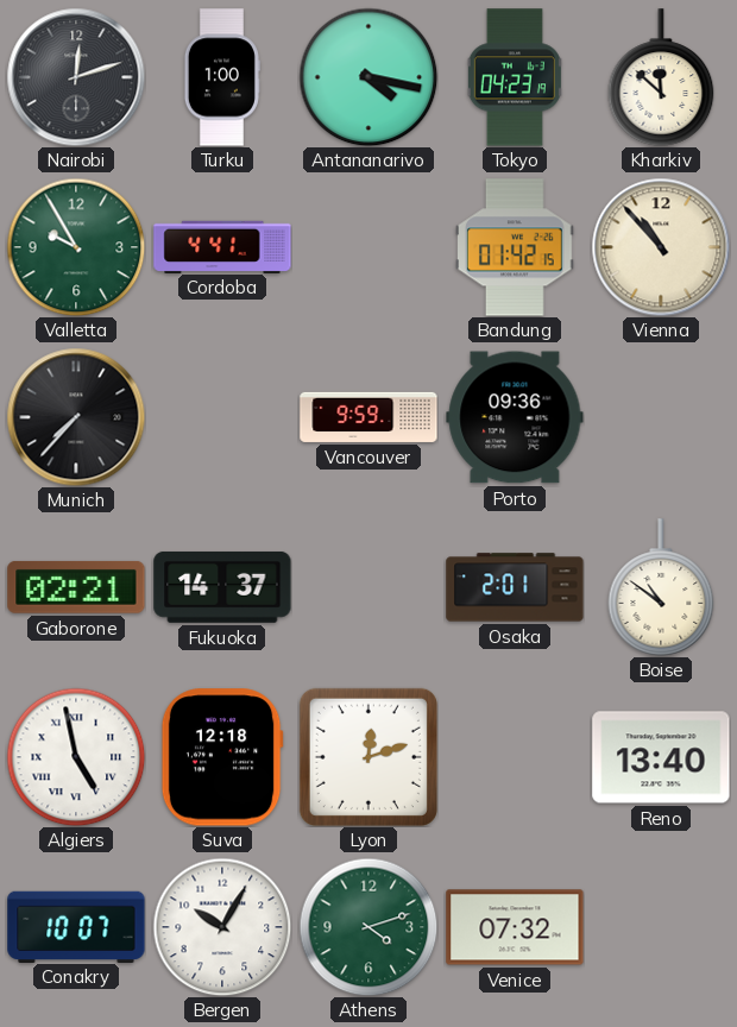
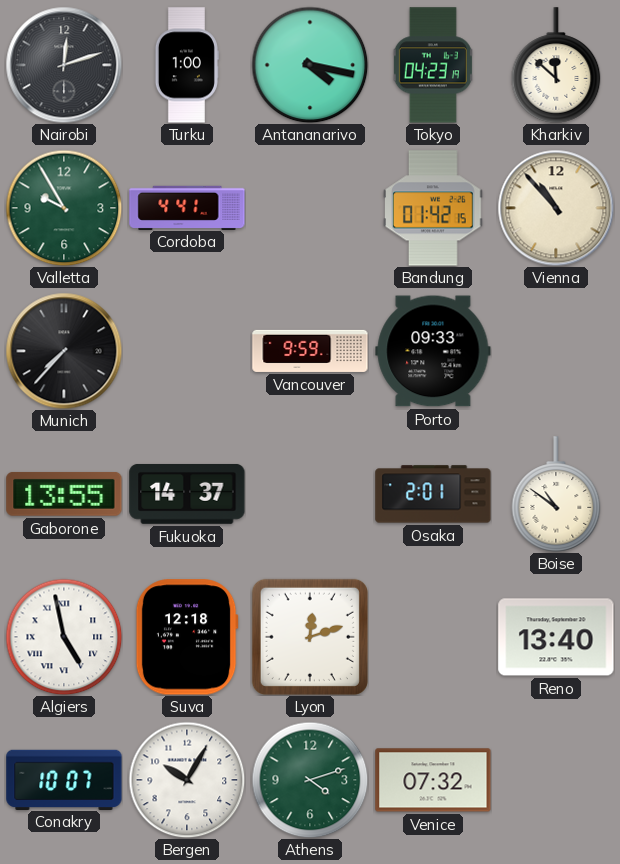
Porto: 09:36 -> 09:33
Gaborone: 02:21 -> 13:55
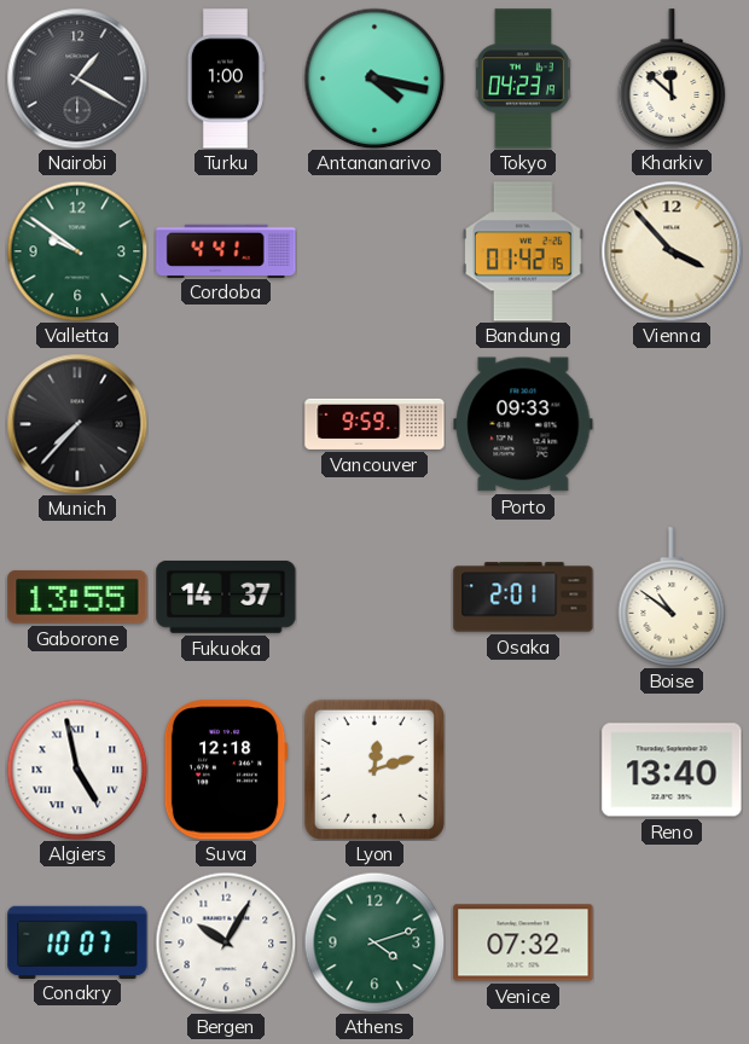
Nairobi: 12:12 -> 1:20
Valletta: 9:55 -> 9:51
Vienna: 10:53 -> 3:53
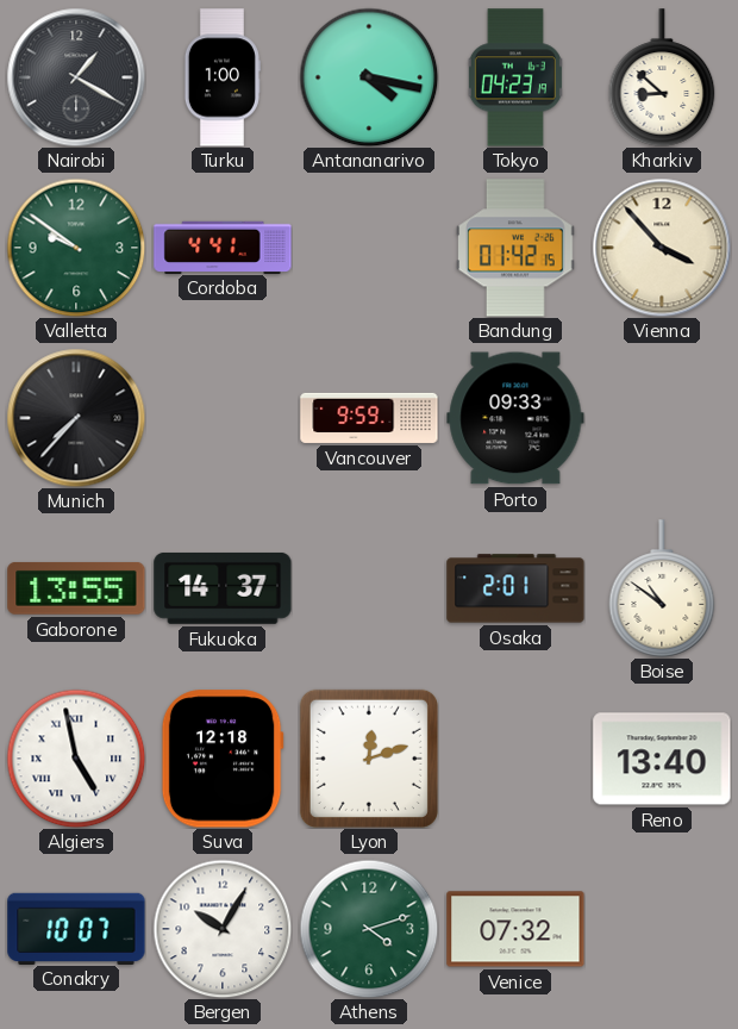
Kharkiv: 11:52 -> 8:52
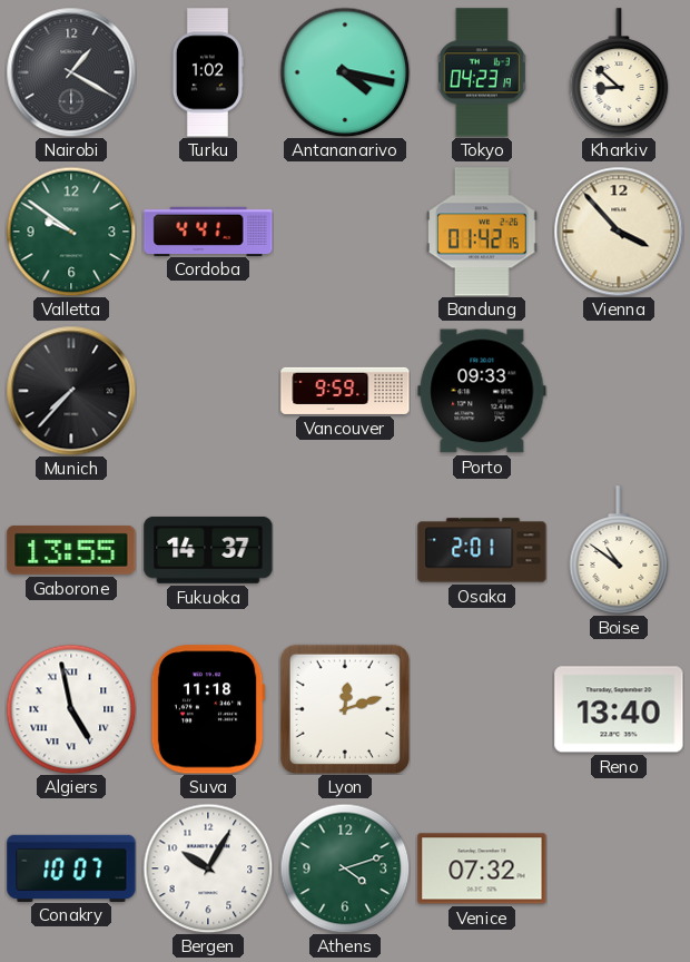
Turku: 1:00 -> 1:02
Suva: 12:18 -> 11:18
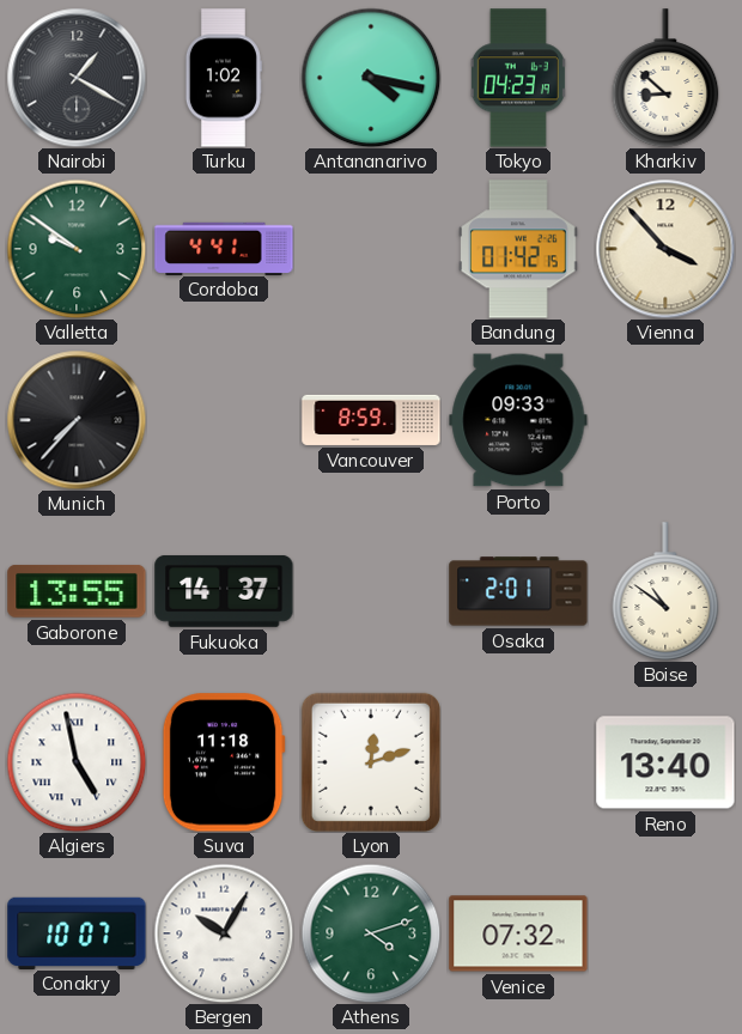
Vancouver: 9:59 -> 8:59
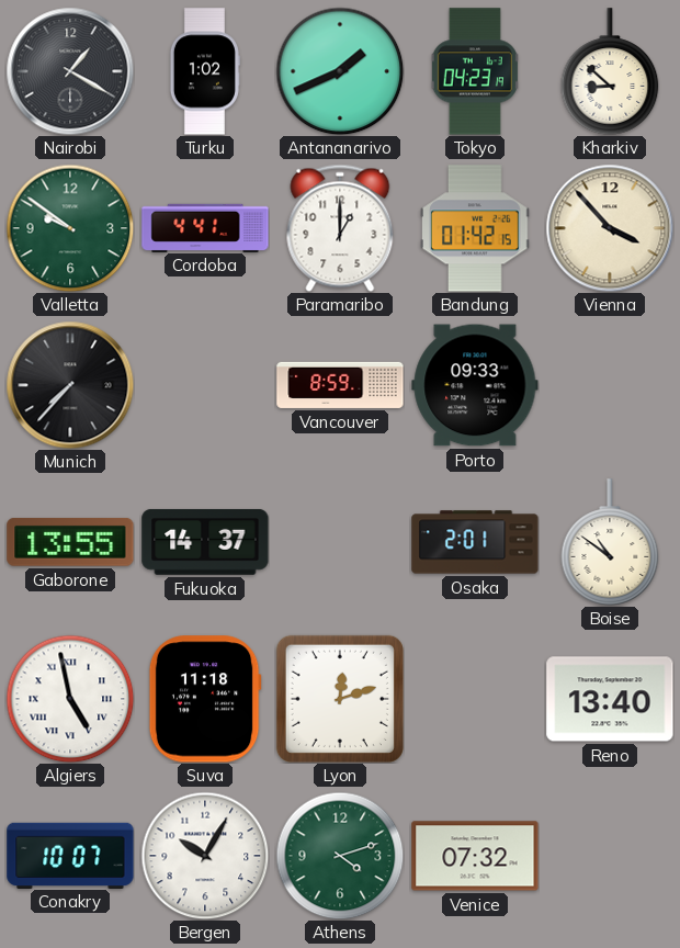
Antananarivo: 4:17 -> 1:41
Paramaribo: none -> 1:00
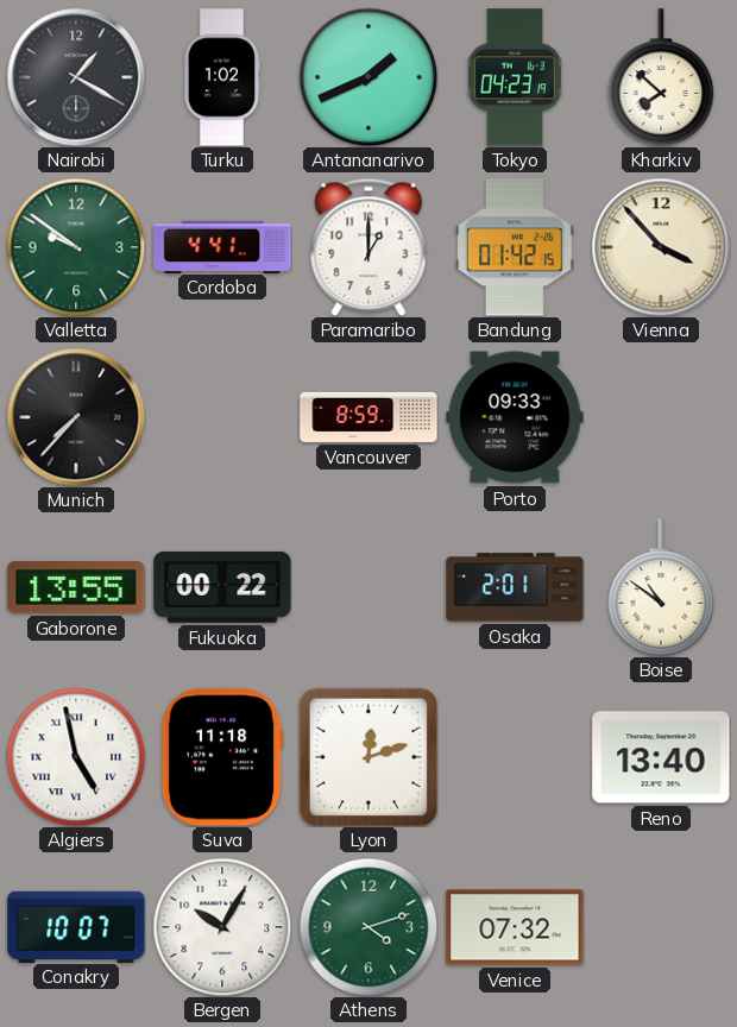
Kharkiv: 8:52 -> 7:52
Fukuoka: 14:37 -> 00:22
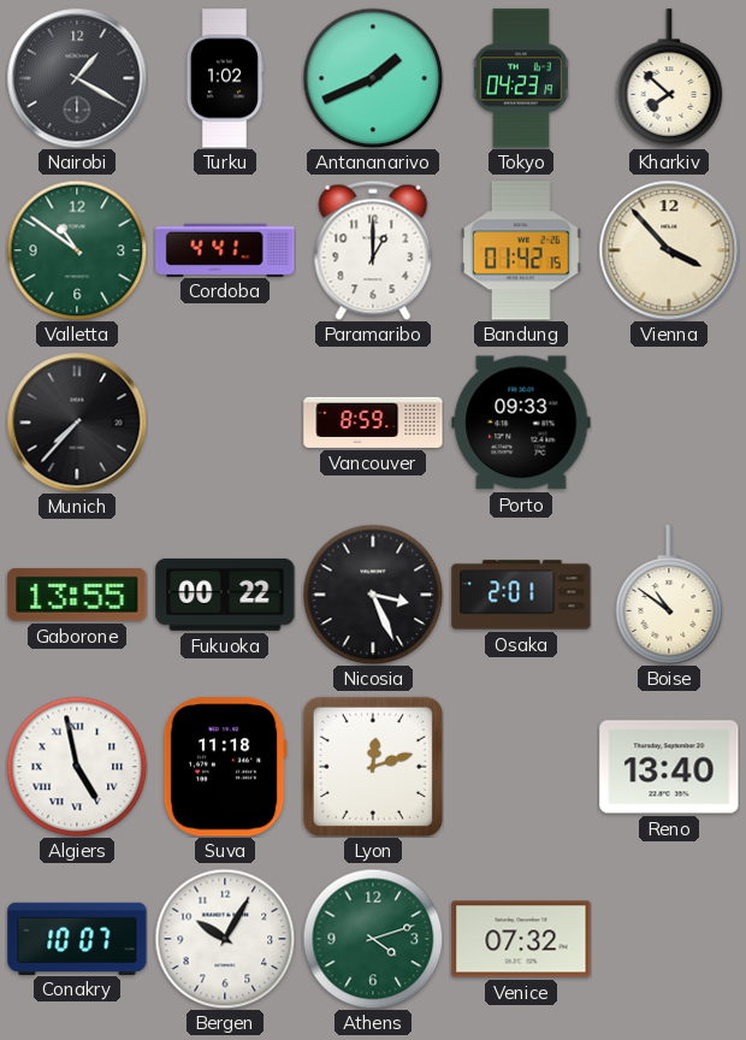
Valletta: 9:51 -> 10:51
Nicosia: none -> 3:26
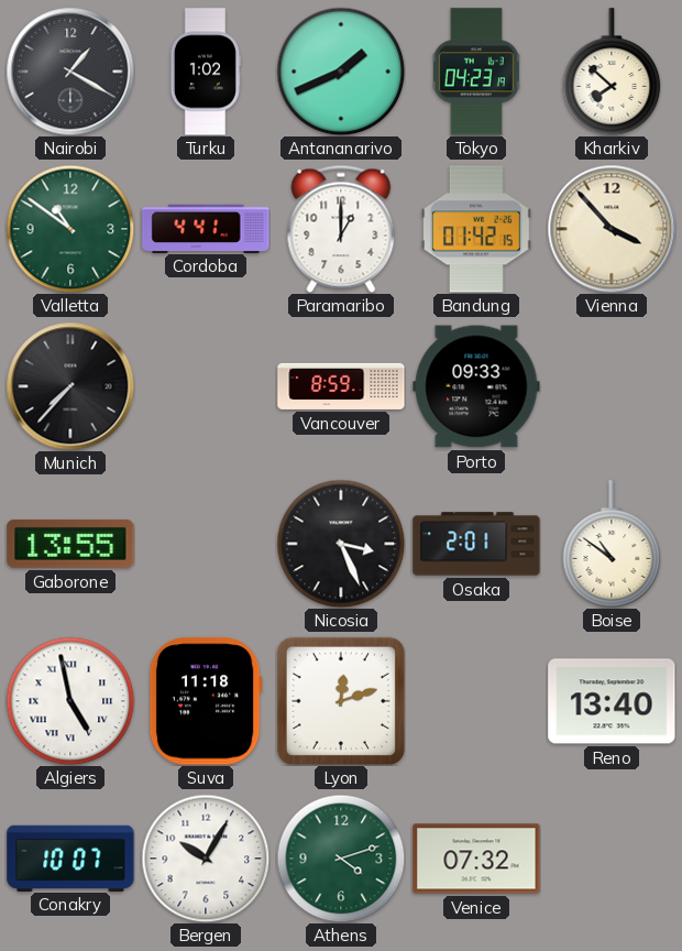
Fukuoka: 00:22 -> none
